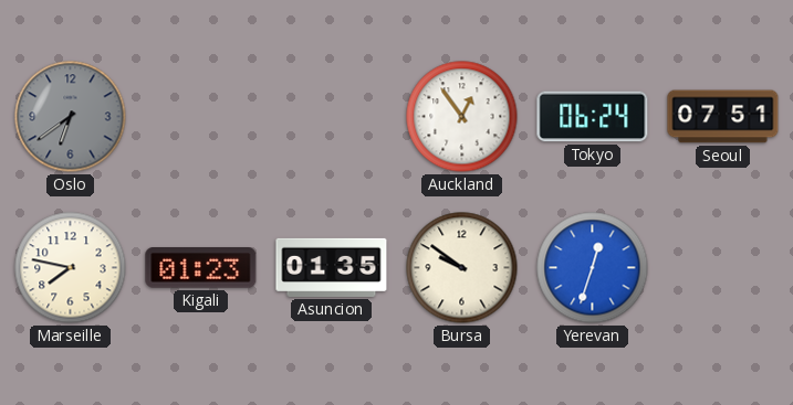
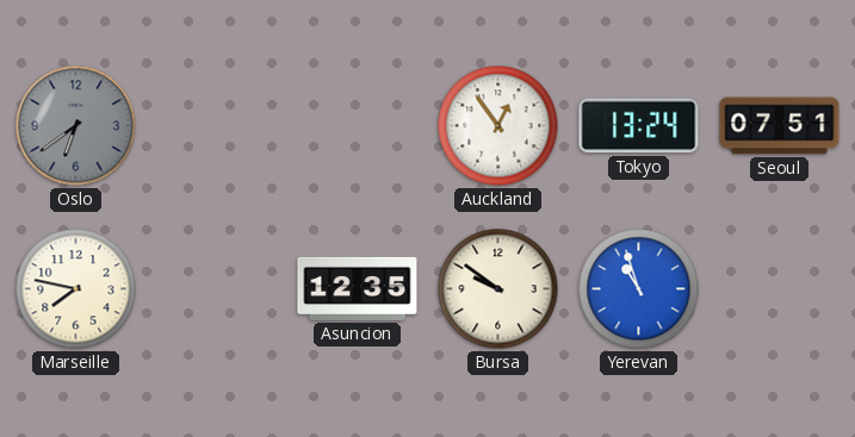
Tokyo: 06:24 -> 13:24
Kigali: 01:23 -> none
Asuncion: 01:35 -> 12:35
Yerevan: 12:33 -> 10:57
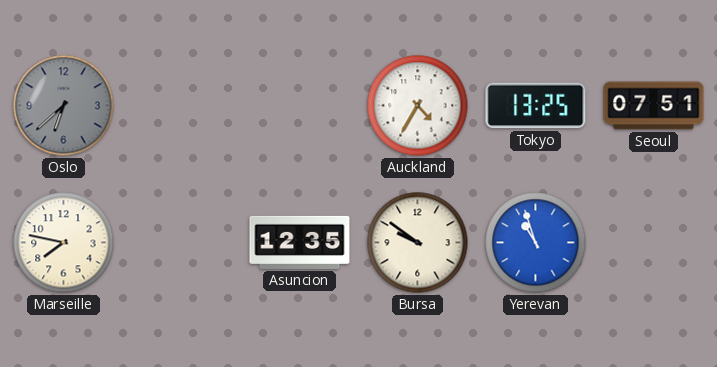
Oslo: 6:39 -> 6:38
Auckland: 12:54 -> 4:35
Tokyo: 13:24 -> 13:25
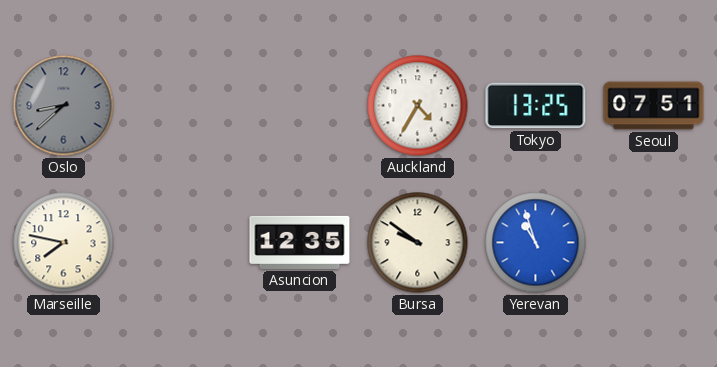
Oslo: 6:38 -> 8:38
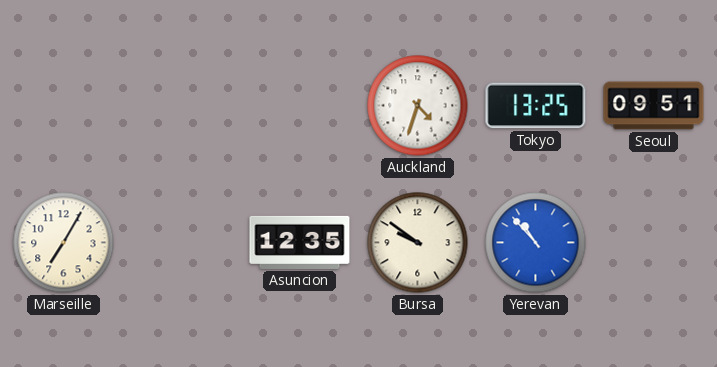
Oslo: 8:38 -> none
Auckland: 4:35 -> 4:33
Seoul: 07:51 -> 09:51
Marseille: 7:47 -> 7:05
Yerevan: 10:57 -> 10:53
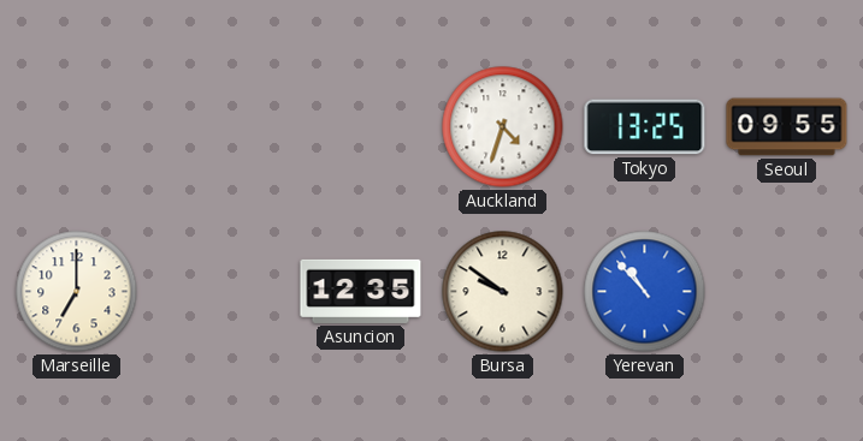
Seoul: 09:51 -> 09:55
Marseille: 7:05 -> 7:00
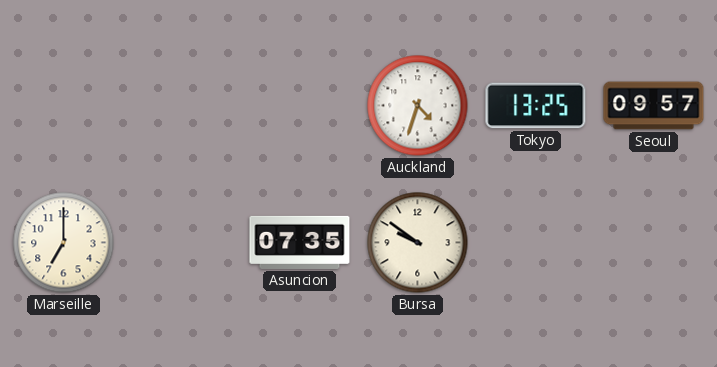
Seoul: 09:55 -> 09:57
Asuncion: 12:35 -> 07:35
Yerevan: 10:53 -> none
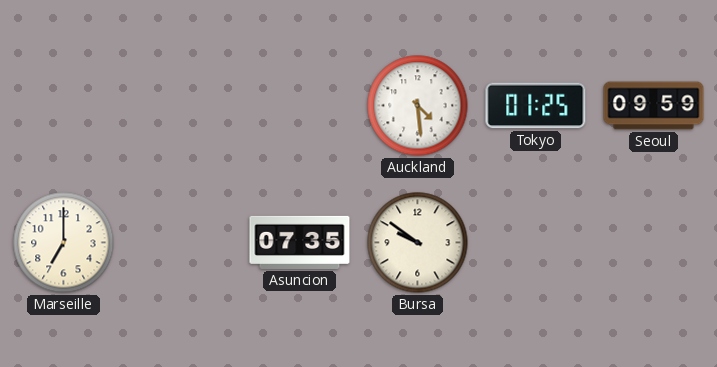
Auckland: 4:33 -> 4:29
Tokyo: 13:25 -> 01:25
Seoul: 09:57 -> 09:59
